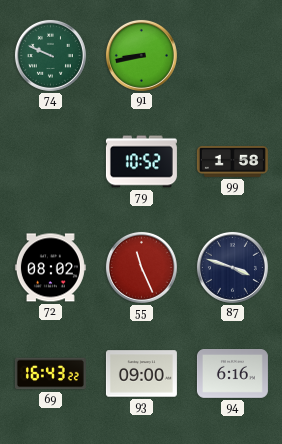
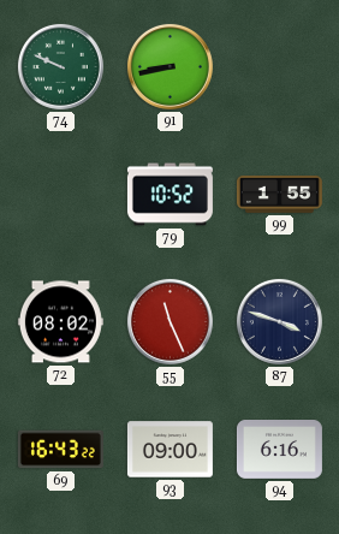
99: 1:58 -> 1:55
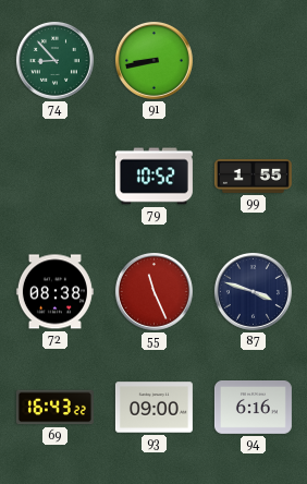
74: 9:49 -> 8:53
72: 08:02 -> 08:38
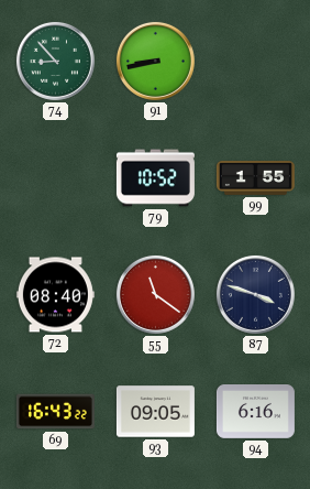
72: 08:38 -> 08:40
55: 11:26 -> 11:21
93: 09:00 -> 09:05
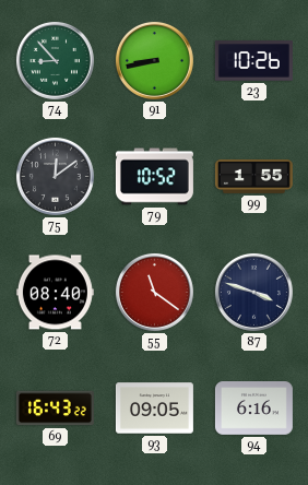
23: none -> 10:26
75: none -> 12:09
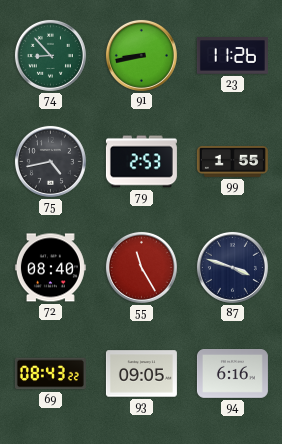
23: 10:26 -> 11:26
75: 12:09 -> 4:43
79: 10:52 -> 2:53
55: 11:21 -> 11:25
69: 16:43 -> 08:43
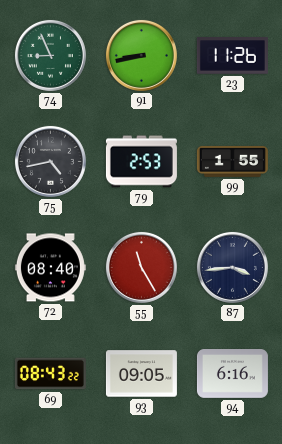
74: 8:53 -> 8:56
87: 3:48 -> 3:44
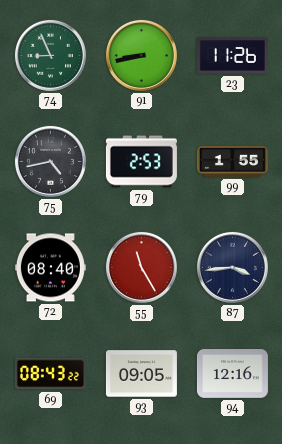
94: 6:16 -> 12:16
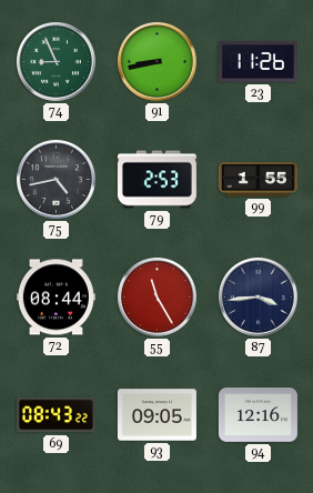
72: 08:40 -> 08:44
